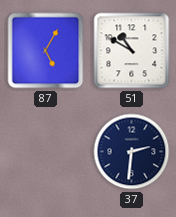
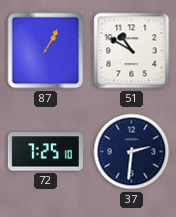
87: 5:05 -> 1:05
72: none -> 7:25
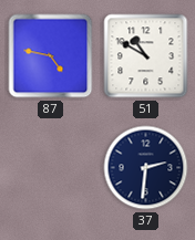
87: 1:05 -> 4:47
72: 7:25 -> none
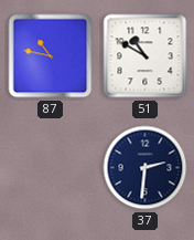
87: 4:47 -> 10:47
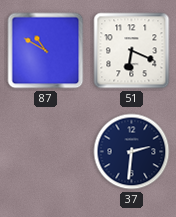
87: 10:47 -> 10:50
51: 10:50 -> 6:19
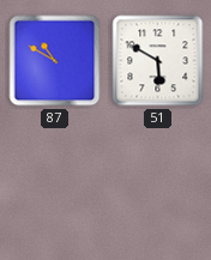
51: 6:19 -> 5:50
37: 2:31 -> none
